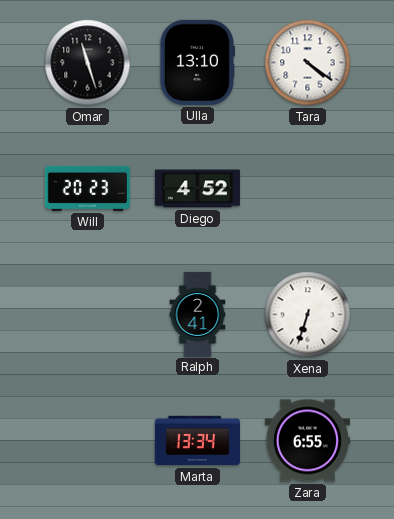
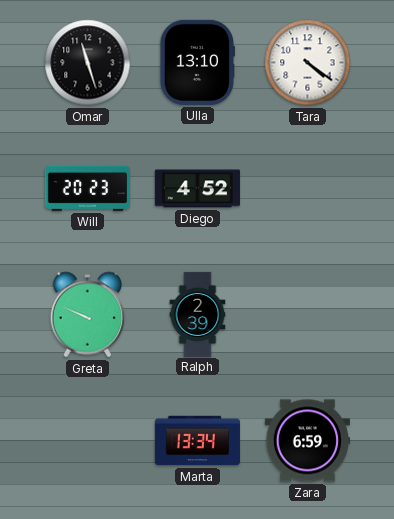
Greta: none -> 9:49
Ralph: 2:41 -> 2:39
Xena: 6:33 -> none
Zara: 6:55 -> 6:59
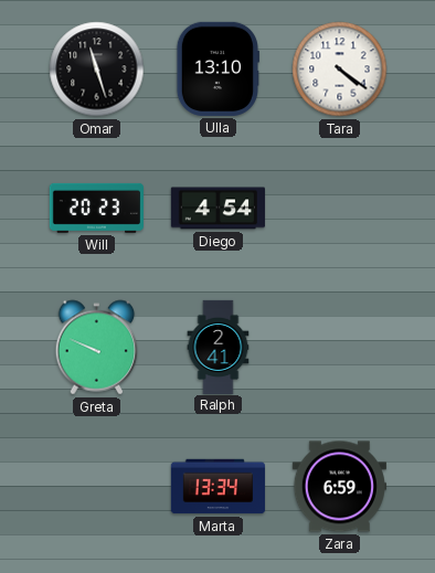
Diego: 4:52 -> 4:54
Ralph: 2:39 -> 2:41
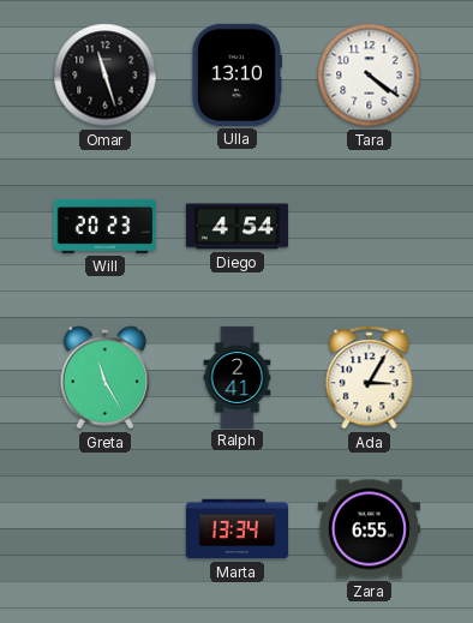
Greta: 9:49 -> 11:25
Ada: none -> 3:05
Zara: 6:59 -> 6:55
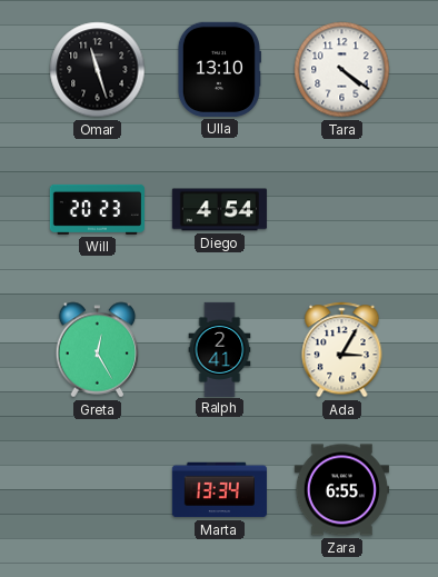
Greta: 11:25 -> 12:25
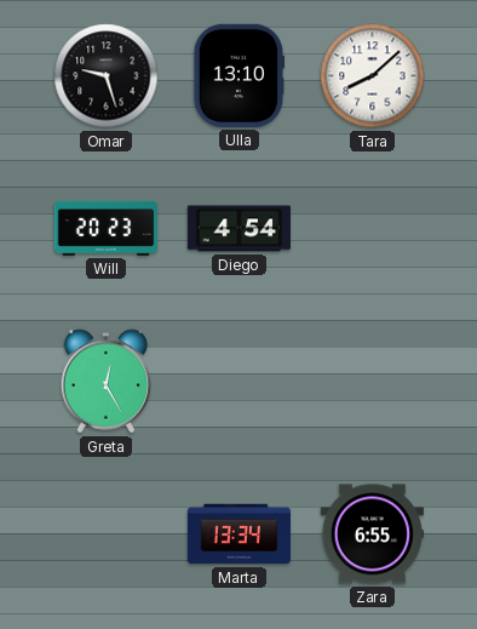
Omar: 11:27 -> 9:27
Tara: 4:21 -> 8:08
Ralph: 2:41 -> none
Ada: 3:05 -> none
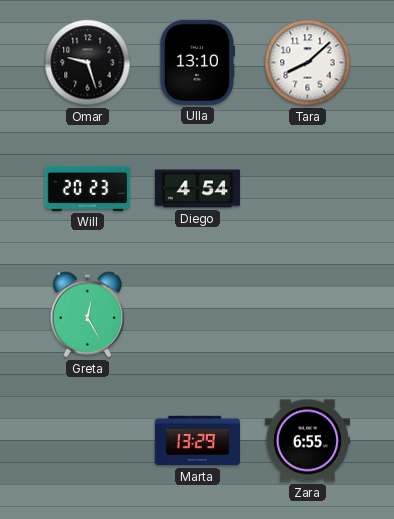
Marta: 13:34 -> 13:29
